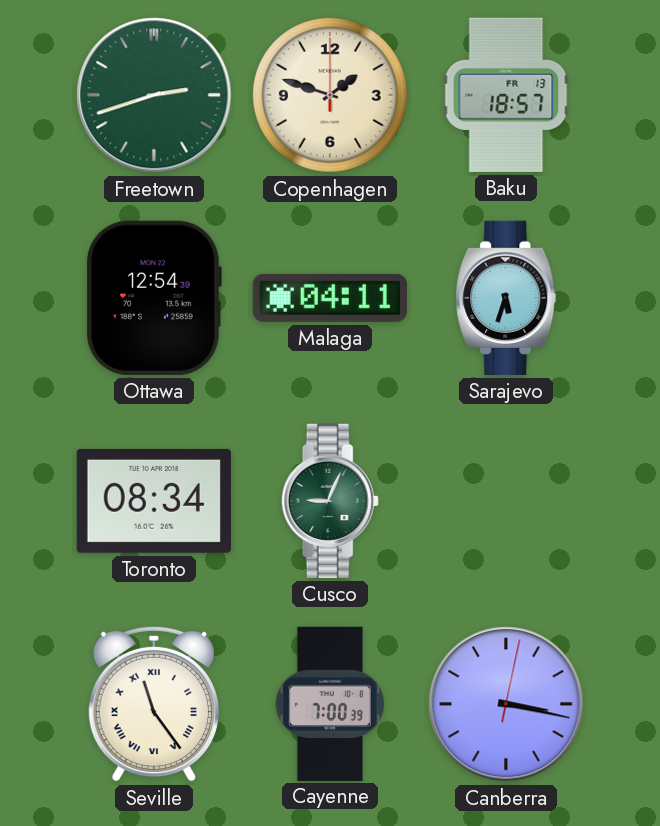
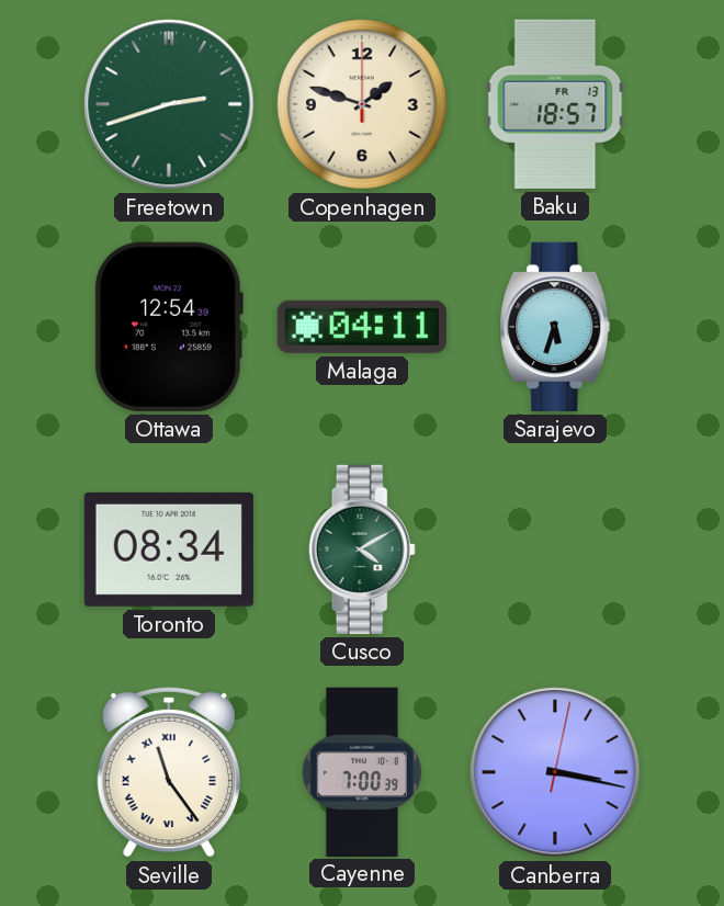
Cusco: 9:04 -> 4:10
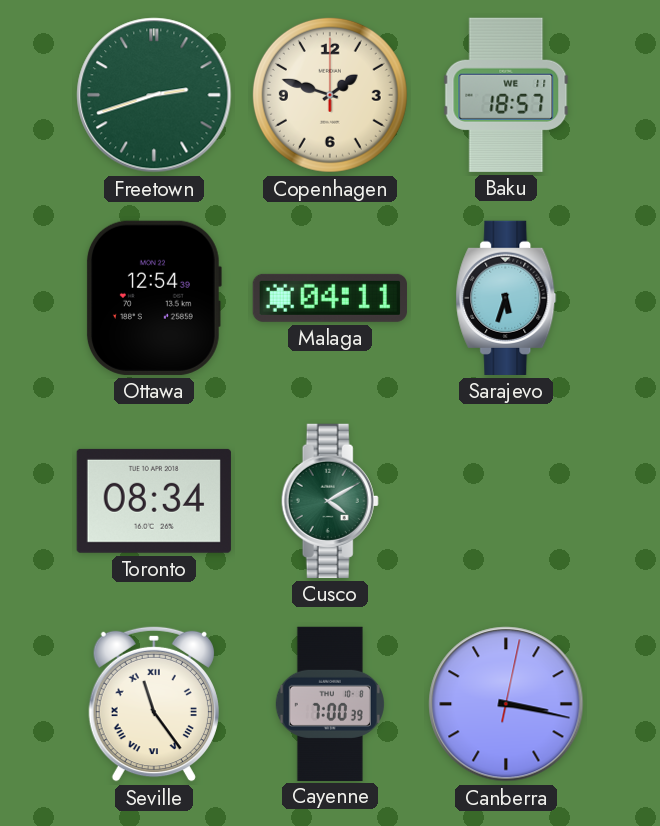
Baku date: FR 13 -> WE 11
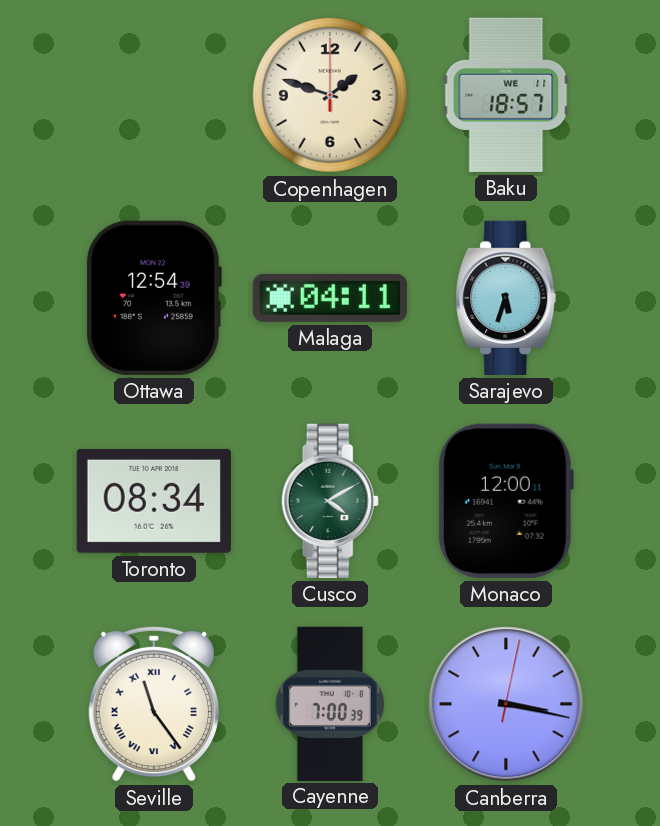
Freetown: 2:42 -> none
Monaco: none -> 12:00
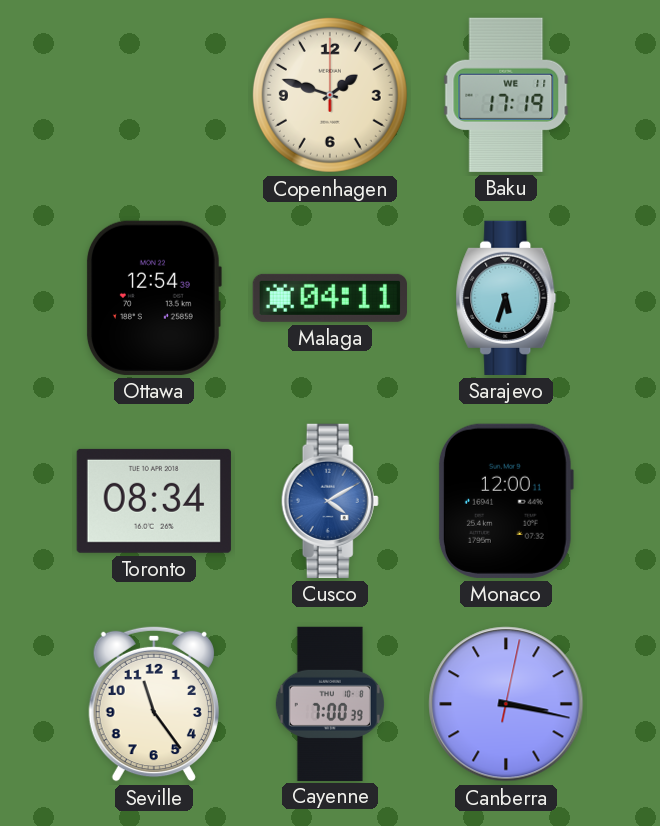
Baku: 18:57 -> 17:19
Cusco dial: green -> blue
Seville numerals: Roman -> Arabic
